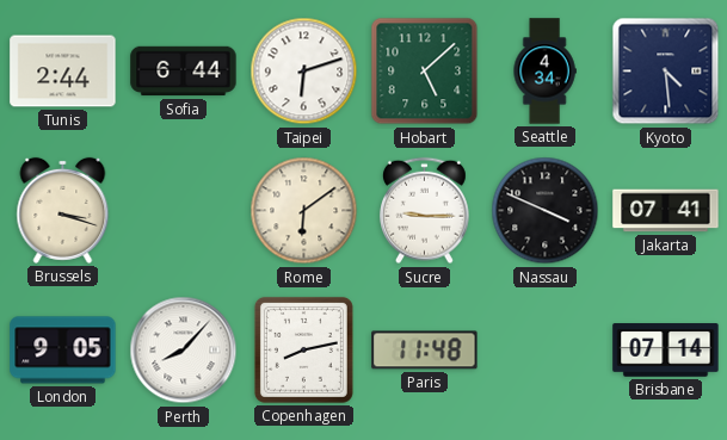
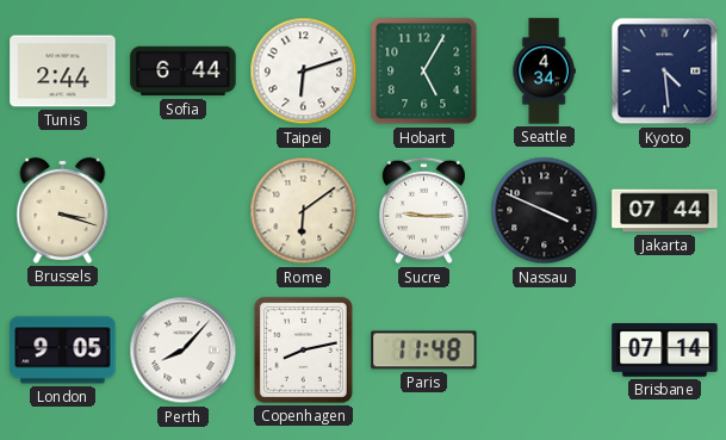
Hobart: 5:08 -> 5:05
Jakarta: 07:41 -> 07:44
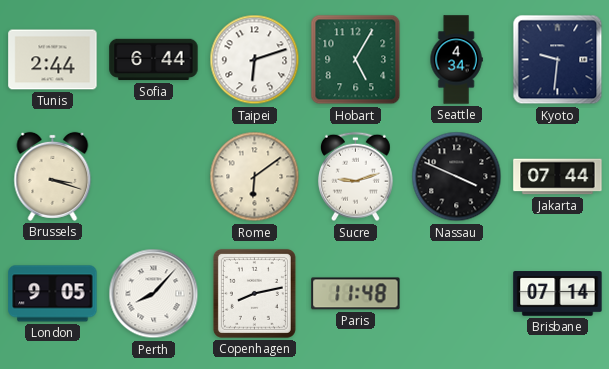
Kyoto: 4:29 -> 9:31
Sucre: 9:15 -> 9:12
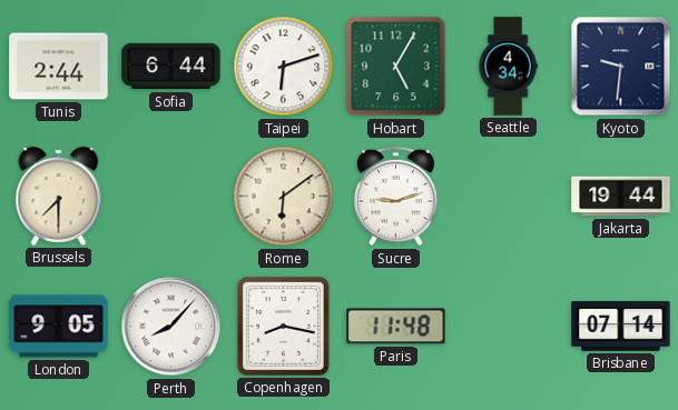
Brussels: 3:18 -> 7:30
Nassau: 3:49 -> none
Jakarta: 07:44 -> 19:44
Copenhagen: 8:13 -> 8:17
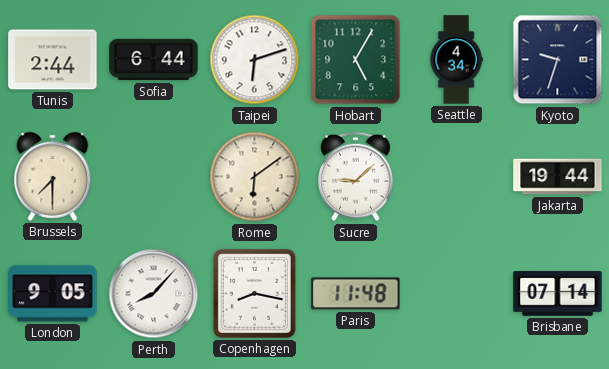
Kyoto: 9:31 -> 9:33
Sucre: 9:12 -> 9:08
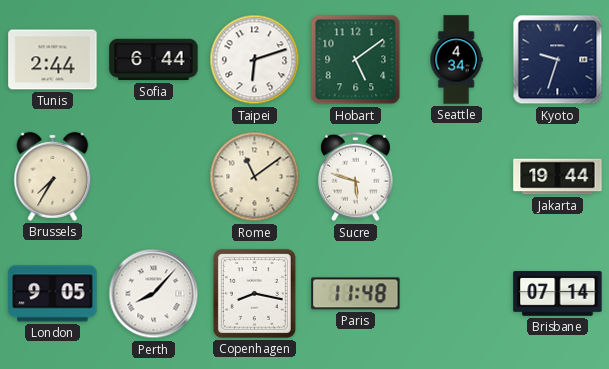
Hobart: 5:05 -> 5:09
Brussels: 7:30 -> 7:35
Rome: 6:09 -> 11:09
Sucre: 9:08 -> 5:48
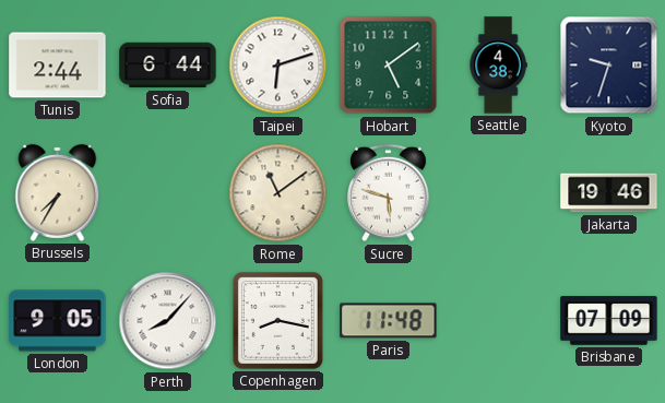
Seattle: 4:34 -> 4:38
Jakarta: 19:44 -> 19:46
Brisbane: 07:14 -> 07:09
